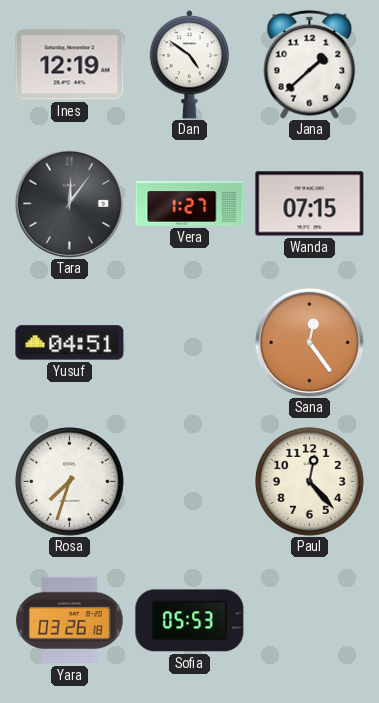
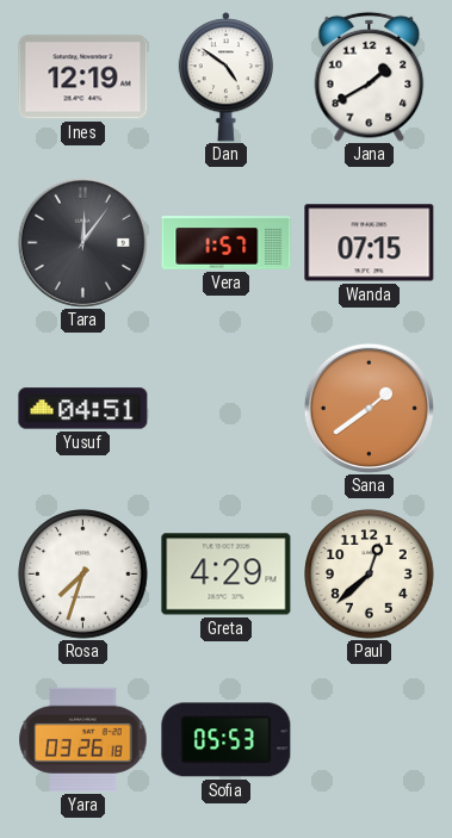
Jana: 1:38 -> 1:40
Vera: 1:27 -> 1:57
Sana: 12:24 -> 1:39
Greta: none -> 4:29
Paul: 12:23 -> 12:38
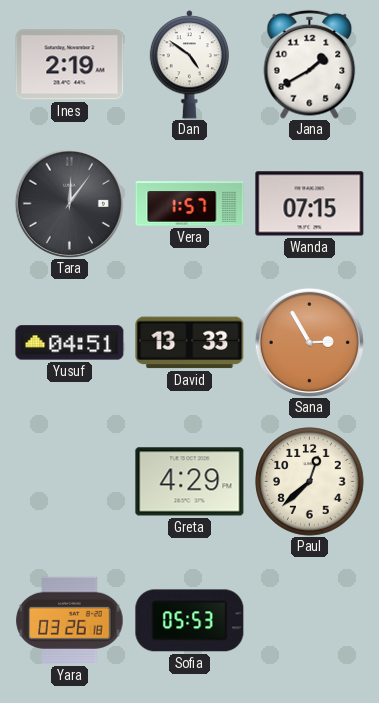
Ines: 12:19 -> 2:19
David: none -> 13:33
Sana: 1:39 -> 2:55
Rosa: 7:33 -> none
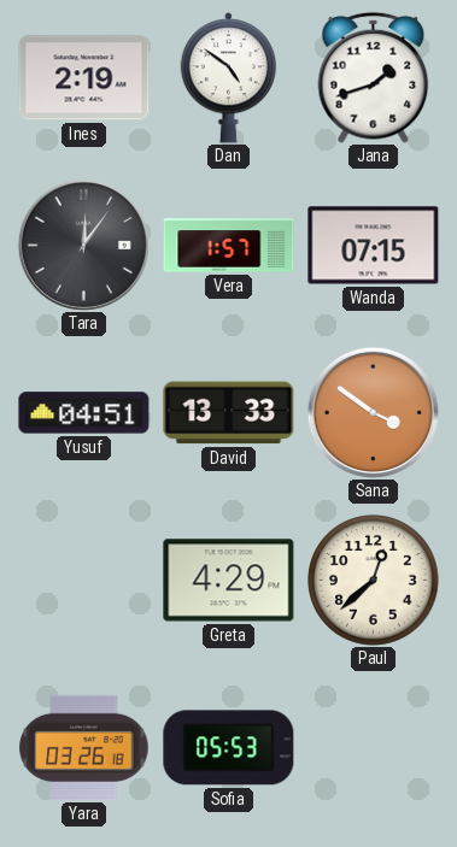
Jana: 1:40 -> 1:42
Sana: 2:55 -> 3:51
